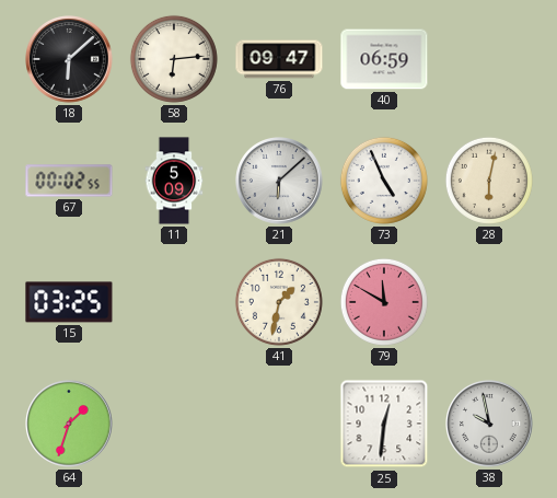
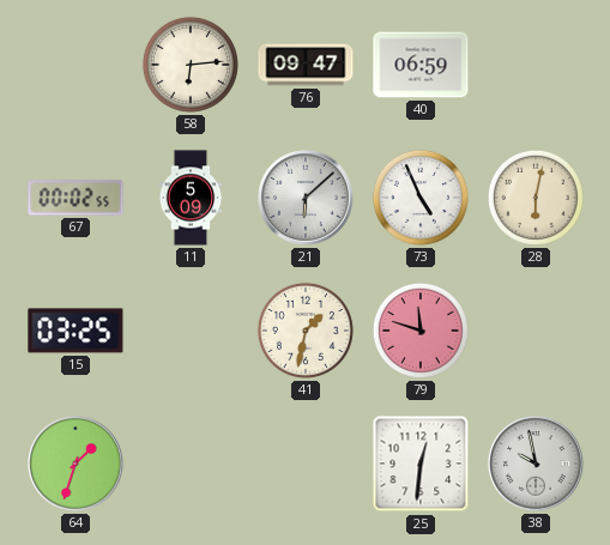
18: 6:08 -> none
79: 11:50 -> 11:48
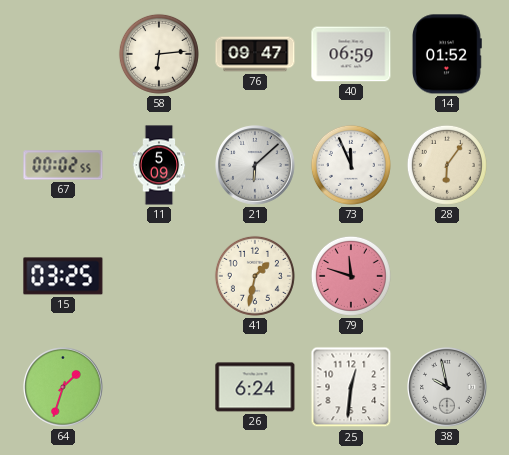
14: none -> 01:52
73: 4:56 -> 11:56
28: 6:02 -> 6:06
26: none -> 6:24
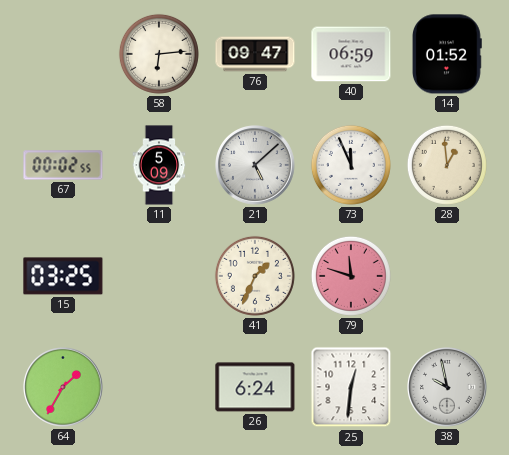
21: 6:08 -> 5:08
28: 6:06 -> 12:59
41: 1:32 -> 1:34
64: 1:33 -> 1:35
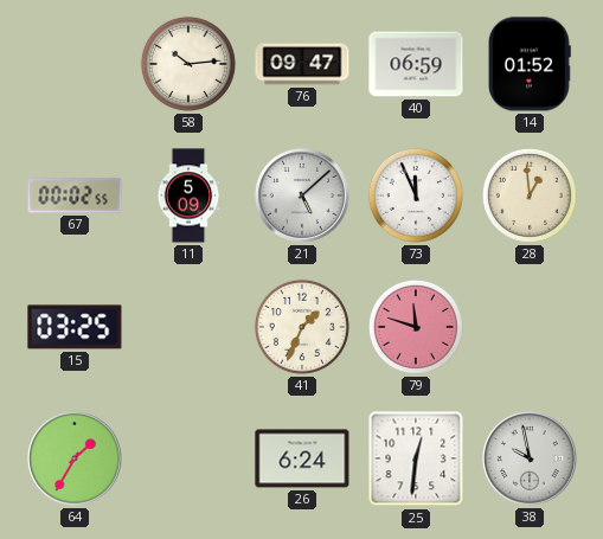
58: 6:14 -> 10:14
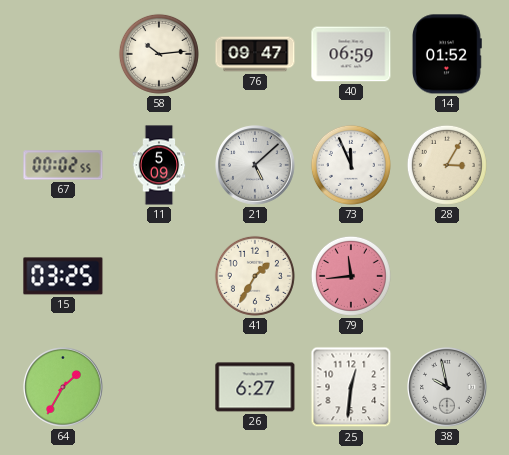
28: 12:59 -> 3:05
41: 1:34 -> 1:35
79: 11:48 -> 11:44
26: 6:24 -> 6:27
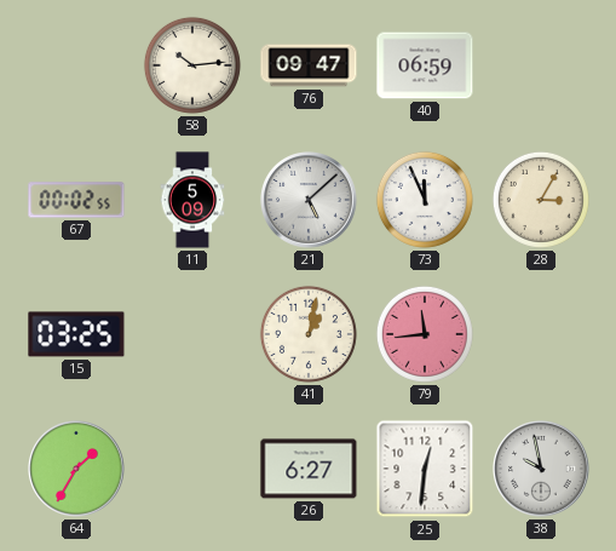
14: 01:52 -> none
41: 1:35 -> 1:02
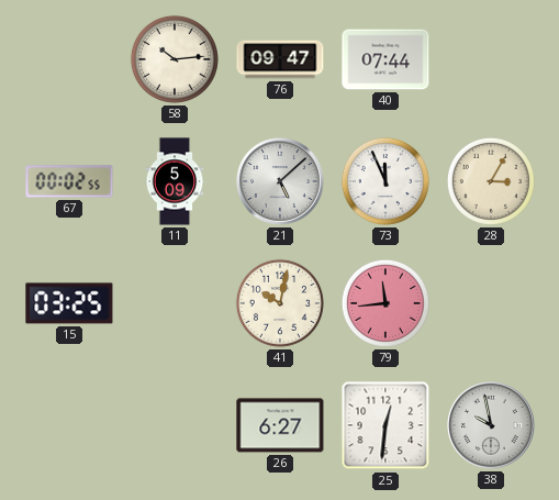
40: 06:59 -> 07:44
41: 1:02 -> 10:02
64: 1:35 -> none
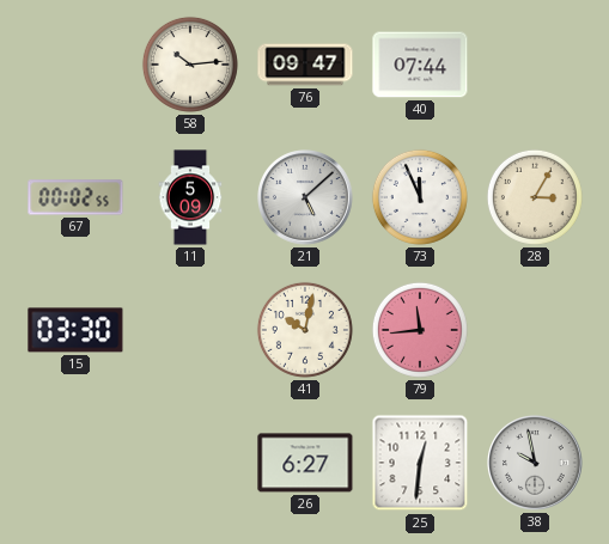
15: 03:25 -> 03:30
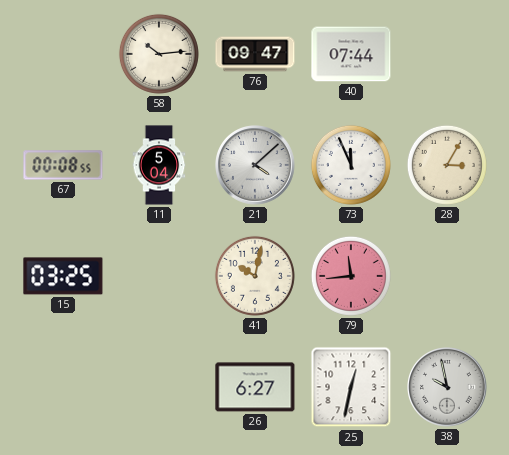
67: 00:02 -> 00:08
11: 5:09 -> 5:04
21: 5:08 -> 4:08
15: 03:30 -> 03:25
25: 12:31 -> 12:32
